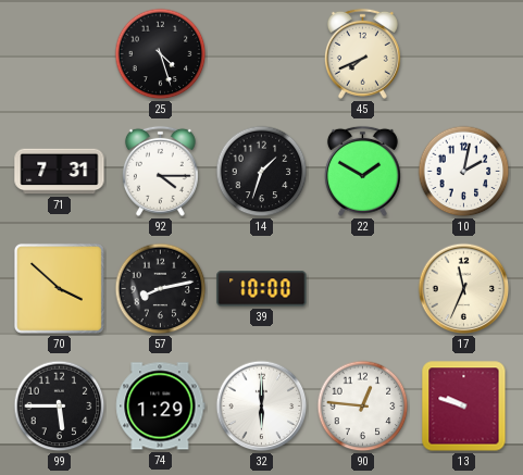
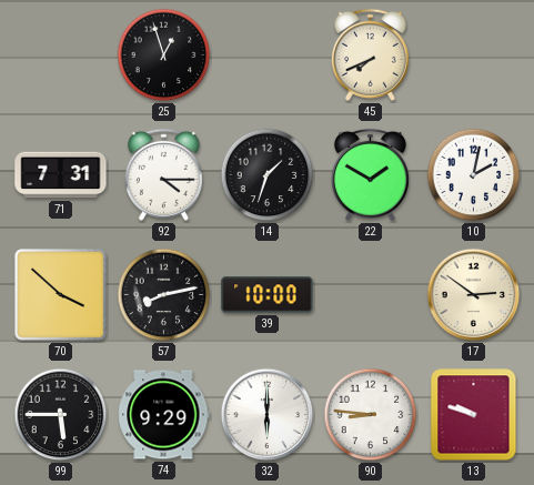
25: 4:27 -> 12:57
17: 11:34 -> 2:51
74: 1:29 -> 9:29
90: 12:46 -> 8:46
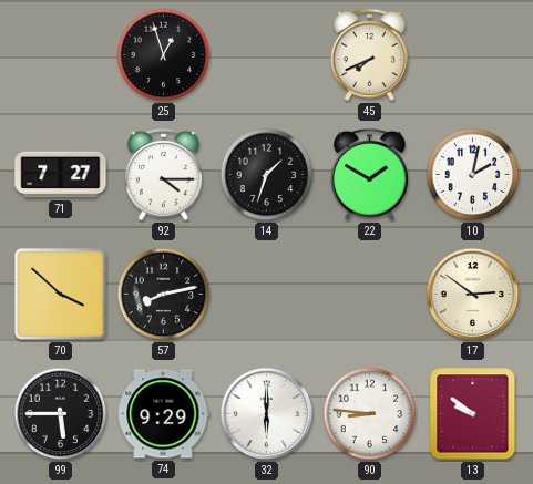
71: 7:31 -> 7:27
39: 10:00 -> none
13: 9:48 -> 9:51
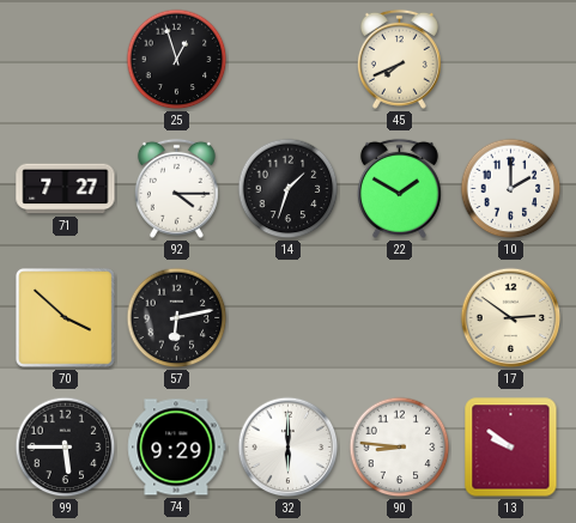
10: 2:02 -> 2:00
57: 8:13 -> 6:13
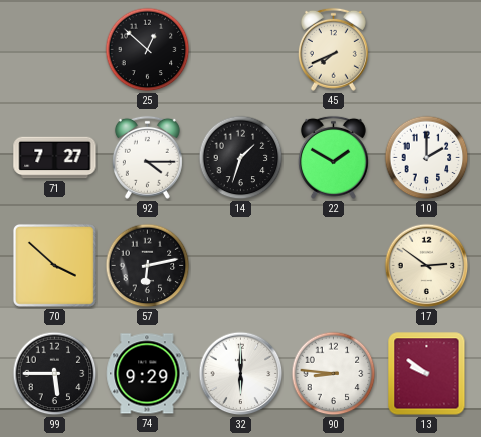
25: 12:57 -> 12:52
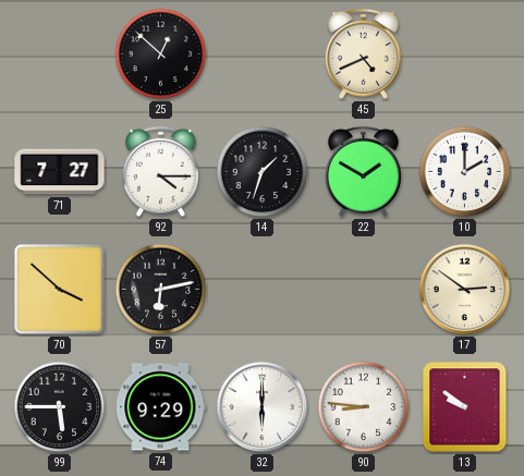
45: 7:41 -> 4:41
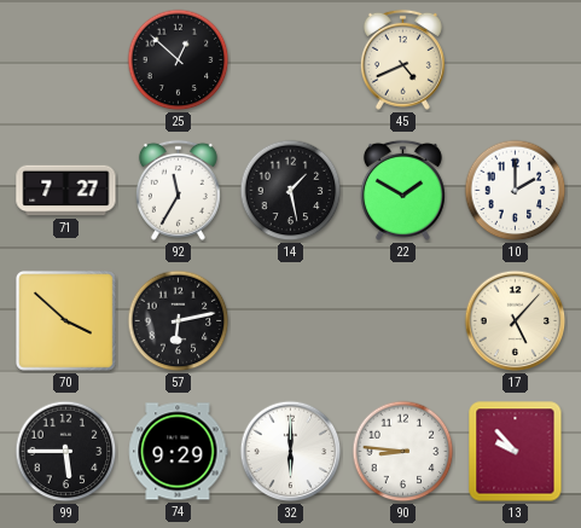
92: 4:15 -> 11:35
14: 1:33 -> 1:28
17: 2:51 -> 5:07
13: 9:51 -> 9:53
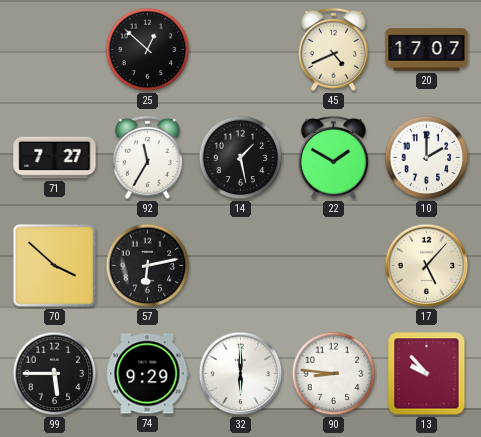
20: none -> 17:07
